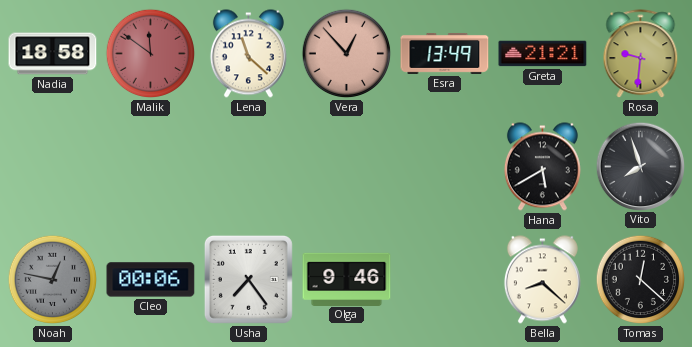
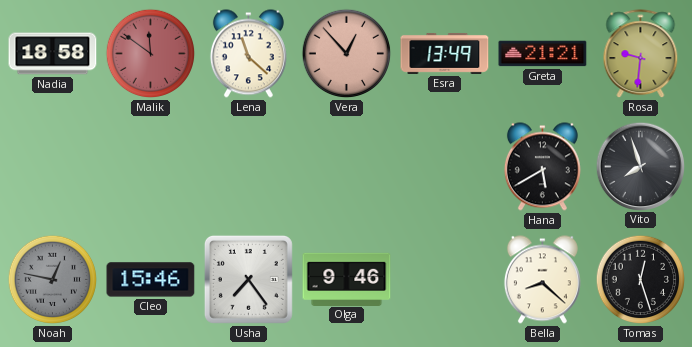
Cleo: 00:06 -> 15:46
Tomas: 12:22 -> 12:27
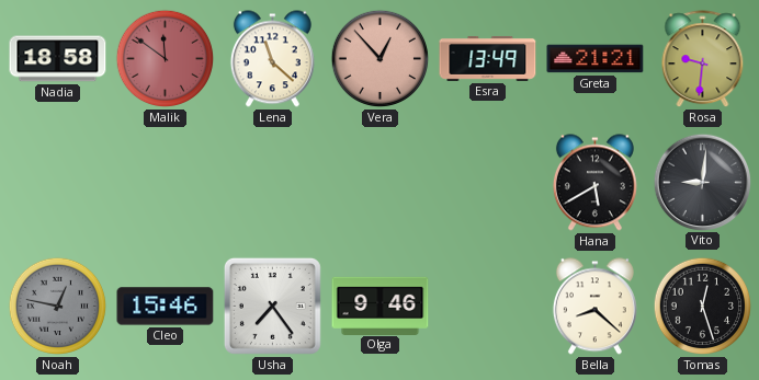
Vito: 7:57 -> 9:01
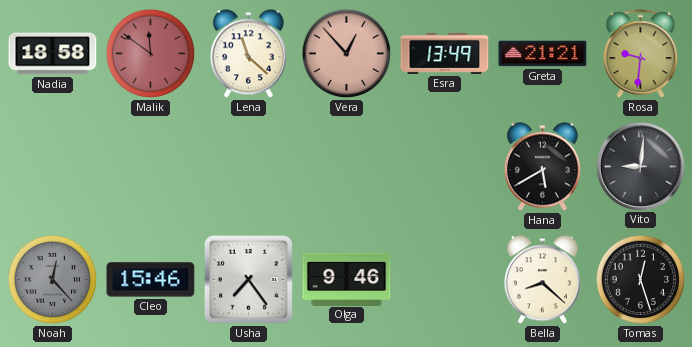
Noah: 12:47 -> 12:23
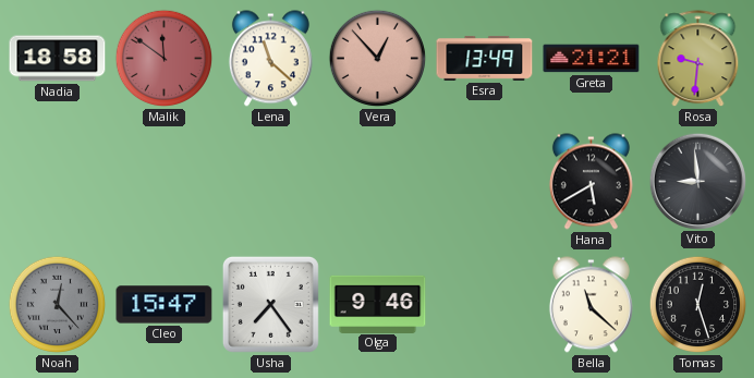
Vito: 9:01 -> 8:59
Cleo: 15:46 -> 15:47
Bella: 8:22 -> 11:22
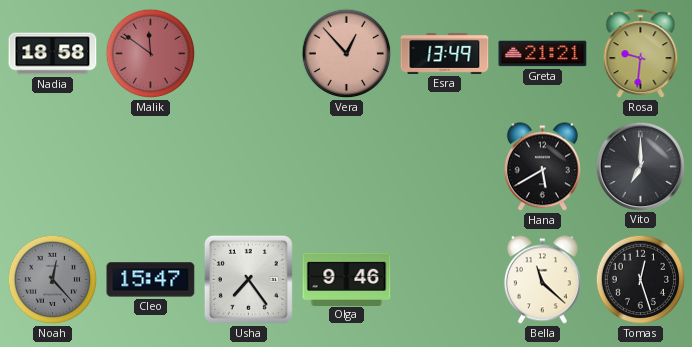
Lena: 11:22 -> none
Vito: 8:59 -> 7:00
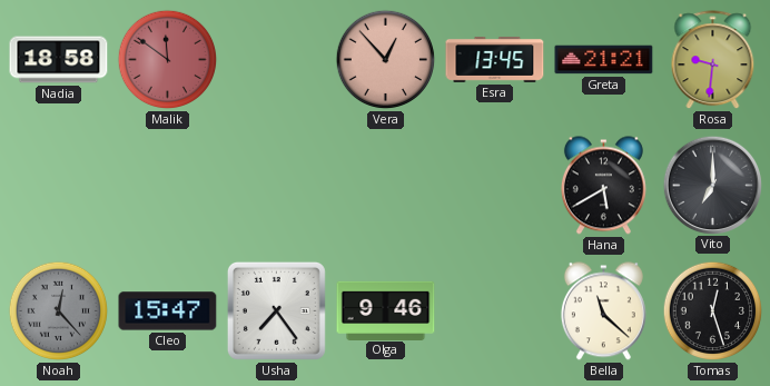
Esra: 13:49 -> 13:45
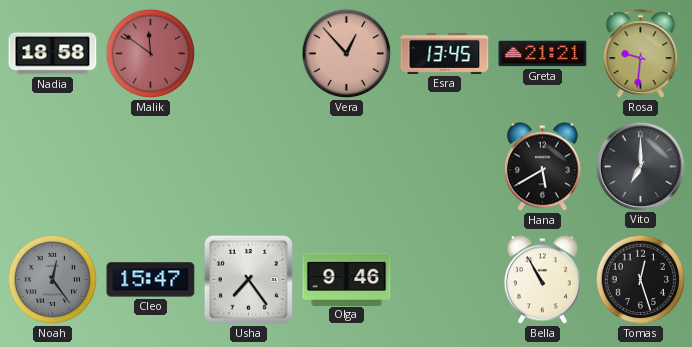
Noah: 12:23 -> 12:24
Bella: 11:22 -> 10:55
